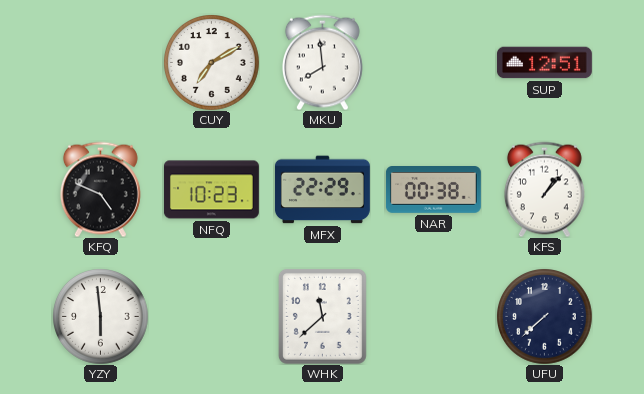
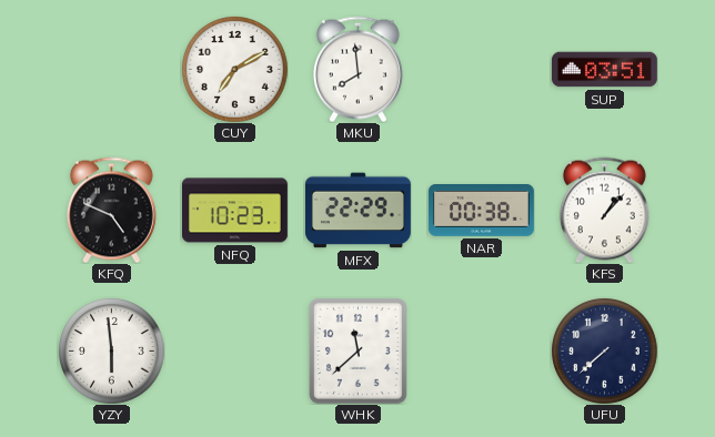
SUP: 12:51 -> 03:51
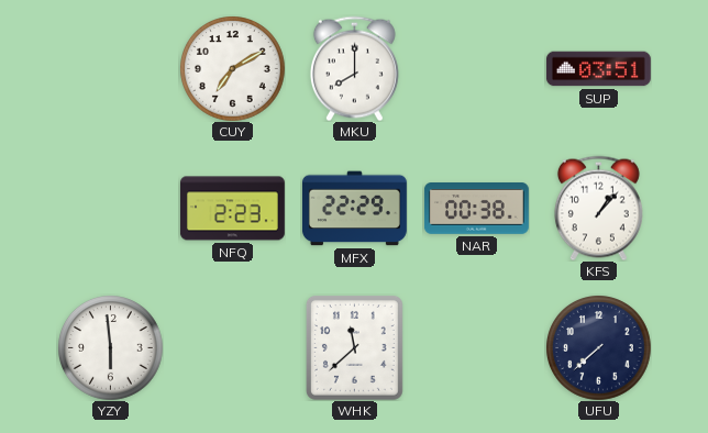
MKU: 7:59 -> 8:00
KFQ: 4:49 -> none
NFQ: 10:23 -> 2:23
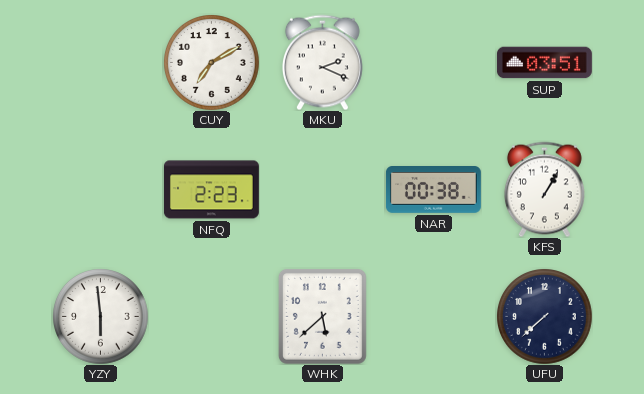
MKU: 8:00 -> 2:19
MFX: 22:29 -> none
KFS: 1:07 -> 1:05
WHK: 11:38 -> 5:38
